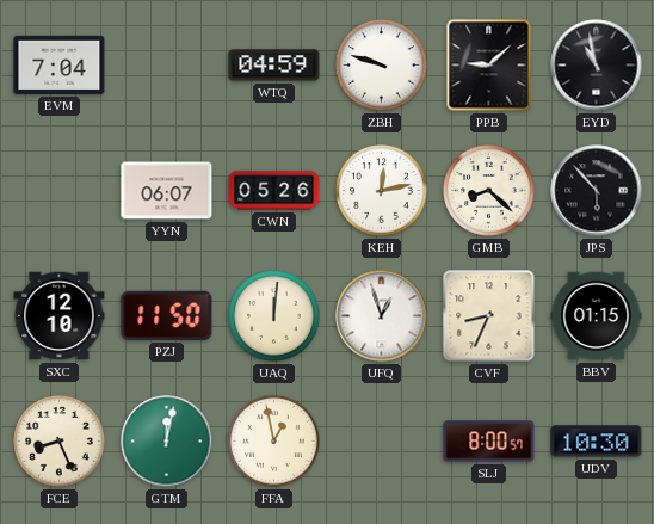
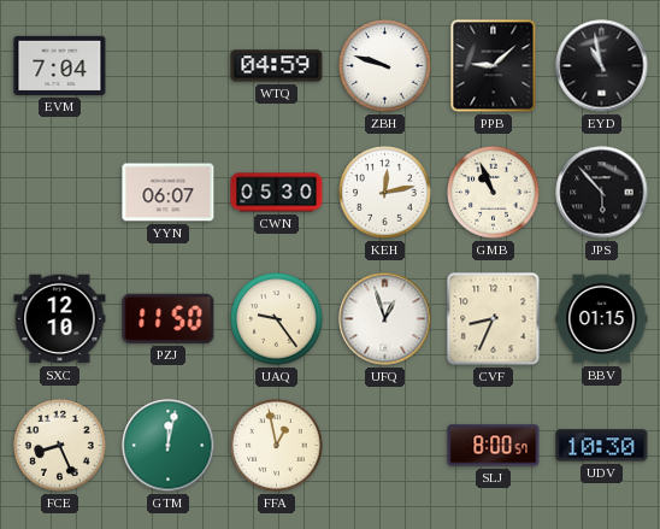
CWN: 05:26 -> 05:30
GMB: 8:22 -> 10:56
UAQ: 12:01 -> 9:24
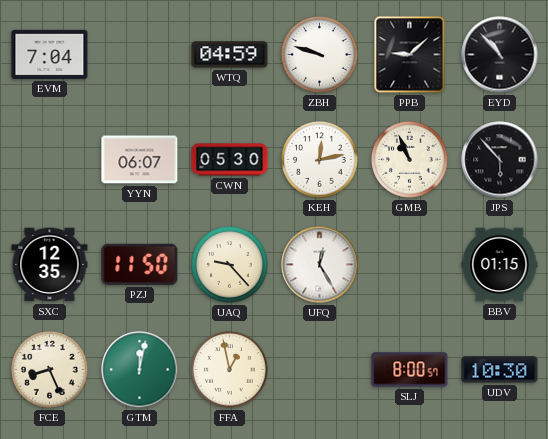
EYD: 10:58 -> 10:53
SXC: 12:10 -> 12:35
UAQ: 9:24 -> 9:23
UFQ: 12:57 -> 12:25
CVF: 8:34 -> none
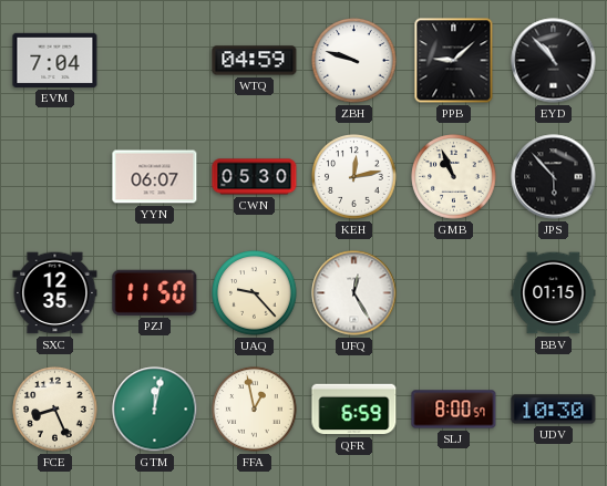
QFR: none -> 6:59
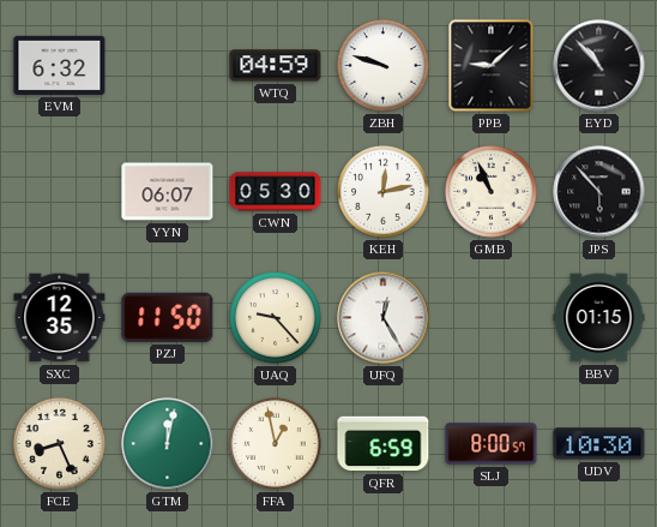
EVM: 7:04 -> 6:32
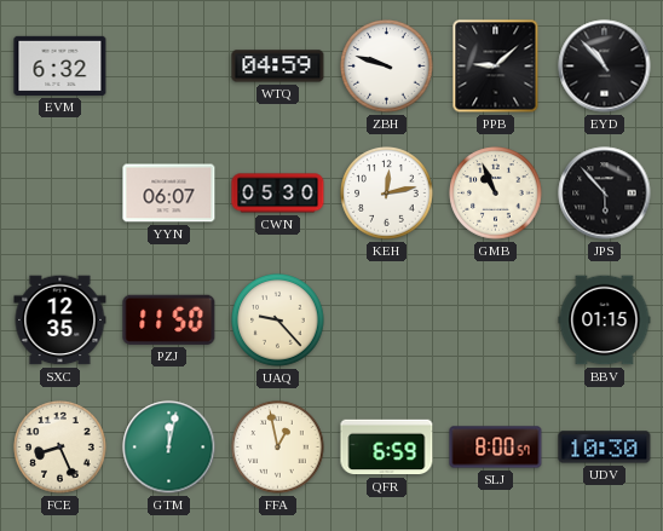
UFQ: 12:25 -> none
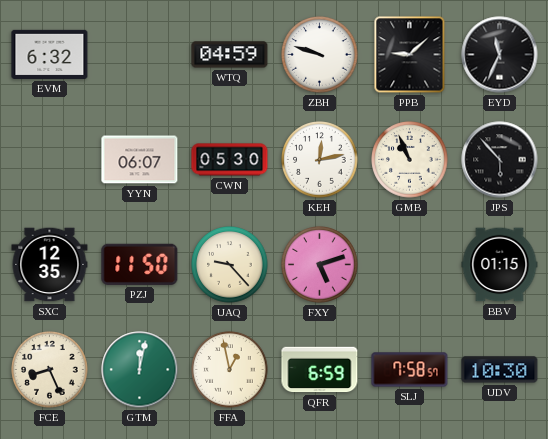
EYD: 10:53 -> 11:34
FXY: none -> 5:12
SLJ: 8:00 -> 7:58
